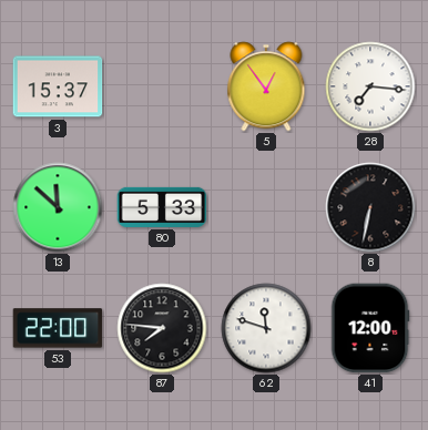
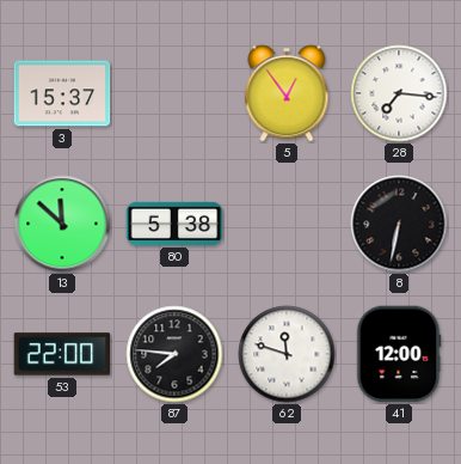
80: 5:33 -> 5:38
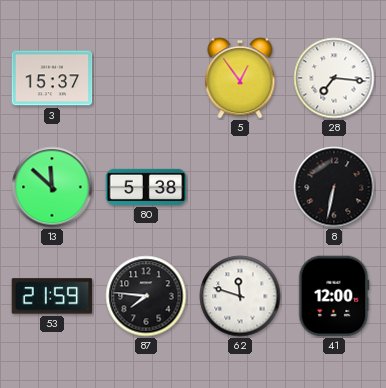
53: 22:00 -> 21:59
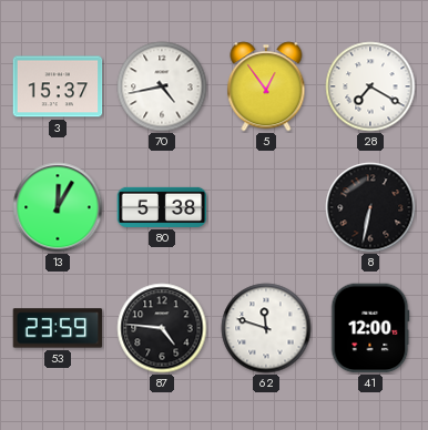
70: none -> 4:43
28: 7:16 -> 7:20
13: 11:52 -> 12:05
53: 21:59 -> 23:59
87: 7:46 -> 4:46
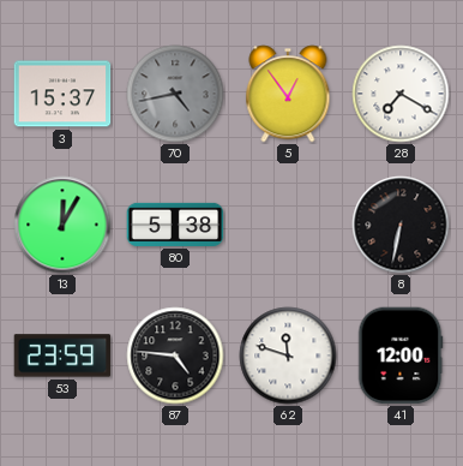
70 dial: white -> grey
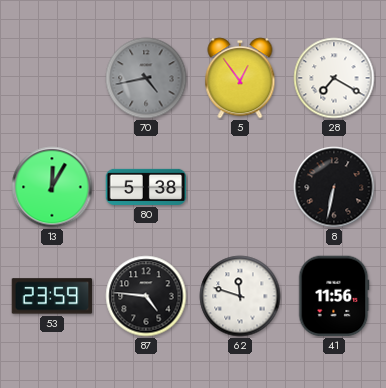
3: 15:37 -> none
41: 12:00 -> 11:56
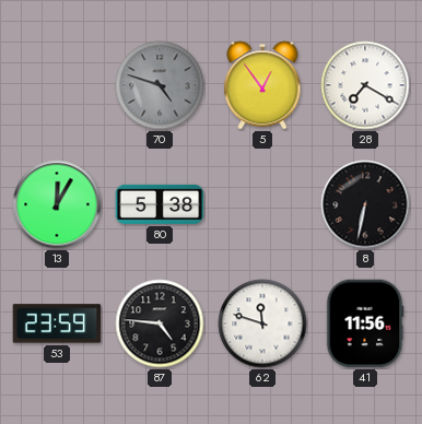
70: 4:43 -> 4:48
